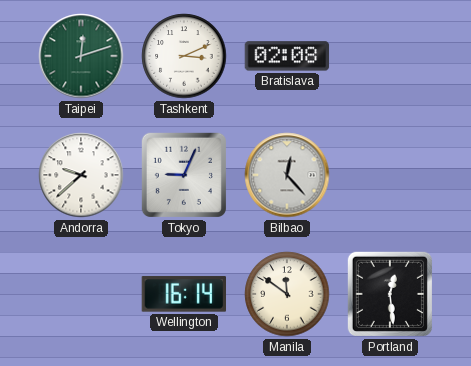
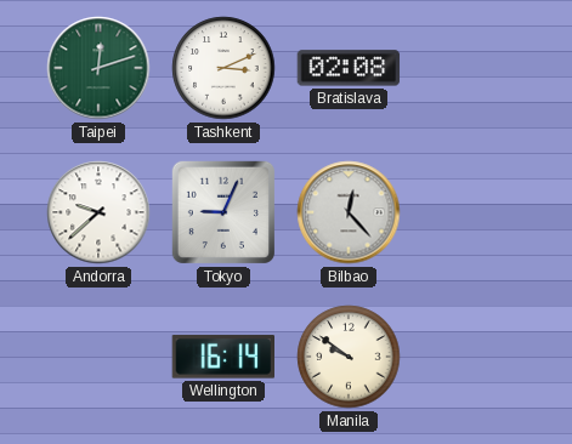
Manila: 11:51 -> 9:51
Portland: 12:29 -> none
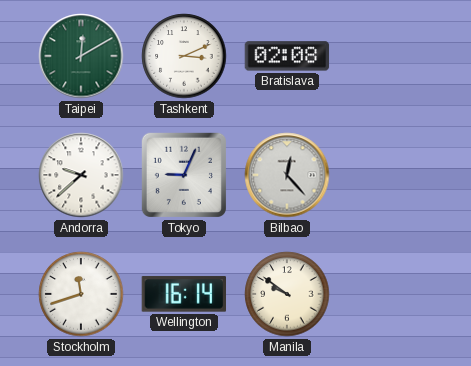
Taipei: 12:12 -> 12:10
Stockholm: none -> 11:42
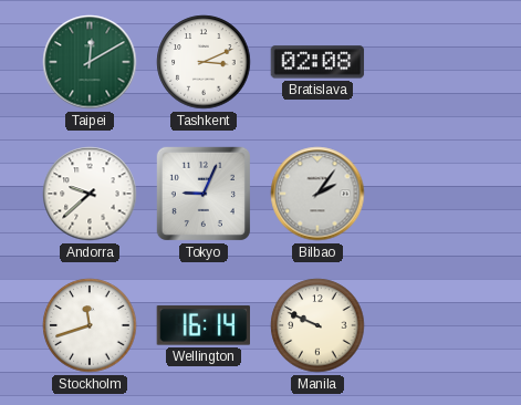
Bilbao: 12:23 -> 2:06
Manila: 9:51 -> 9:49
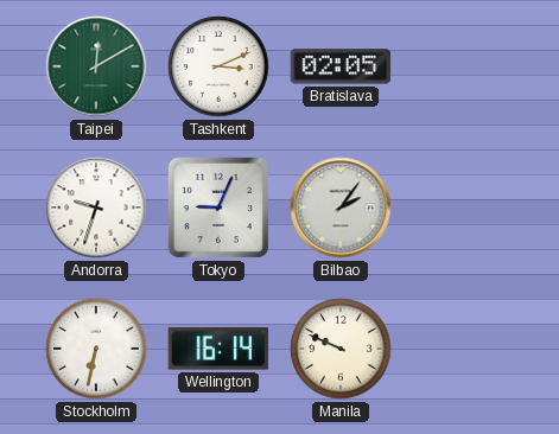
Bratislava: 02:08 -> 02:05
Andorra: 9:38 -> 9:33
Stockholm: 11:42 -> 6:32
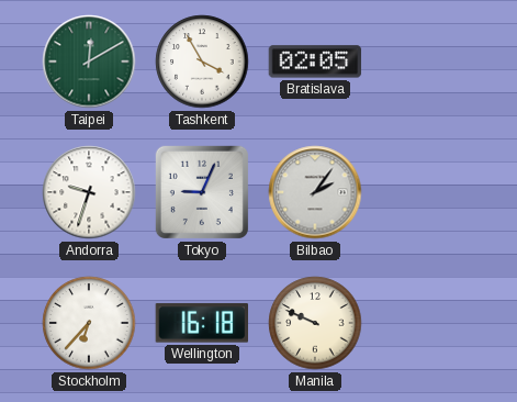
Tashkent: 3:11 -> 3:55
Stockholm: 6:32 -> 6:37
Wellington: 16:14 -> 16:18
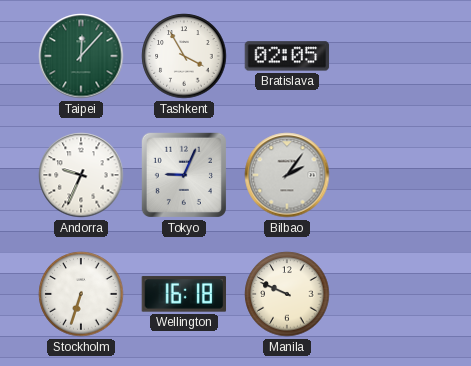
Taipei: 12:10 -> 12:07
Andorra: 9:33 -> 9:34
Stockholm: 6:37 -> 6:33
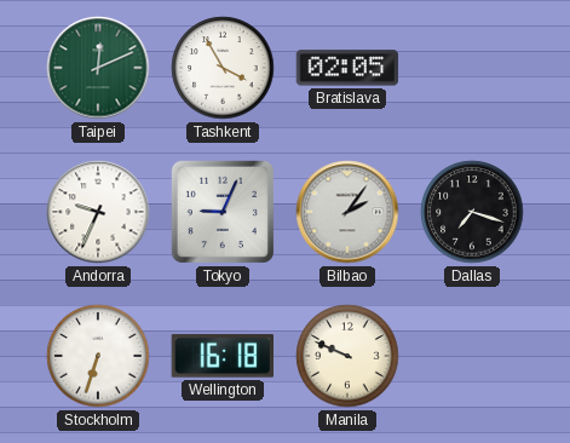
Taipei: 12:07 -> 12:11
Dallas: none -> 7:18
